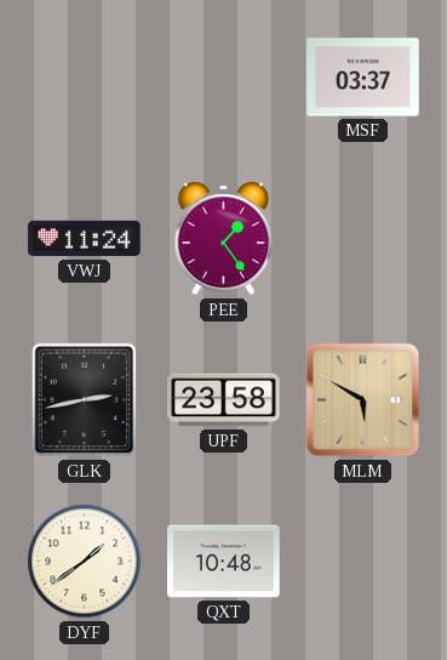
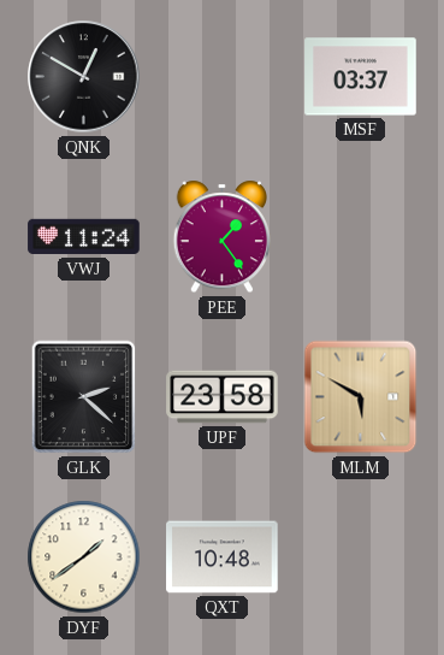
QNK: none -> 12:50
GLK: 2:43 -> 2:22
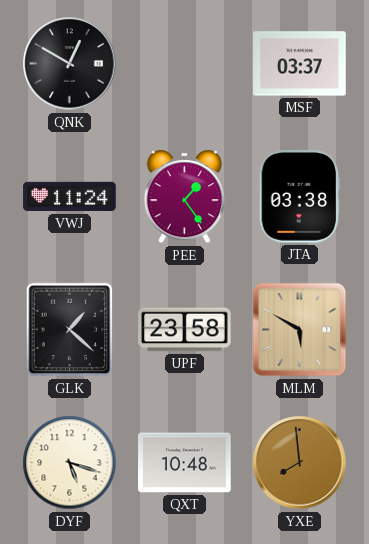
JTA: none -> 03:38
GLK: 2:22 -> 1:22
DYF: 1:39 -> 5:18
YXE: none -> 7:59
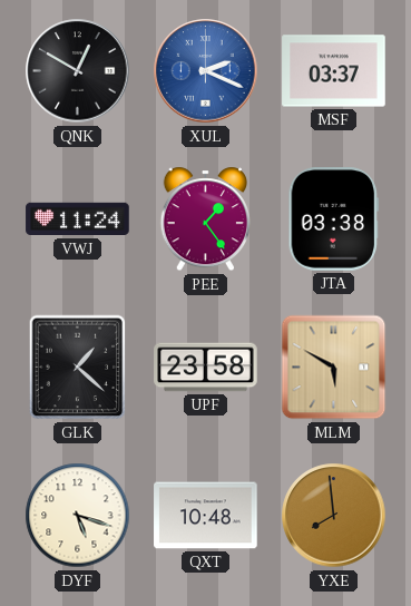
XUL: none -> 2:19
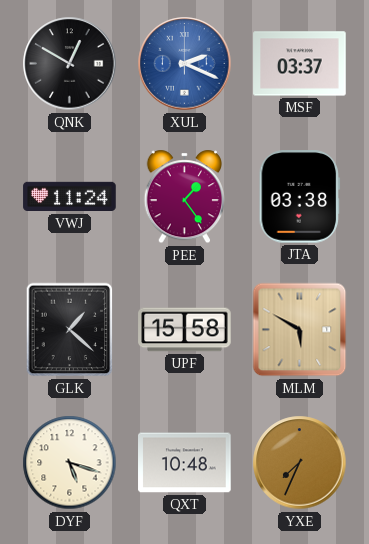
UPF: 23:58 -> 15:58
YXE: 7:59 -> 7:34
